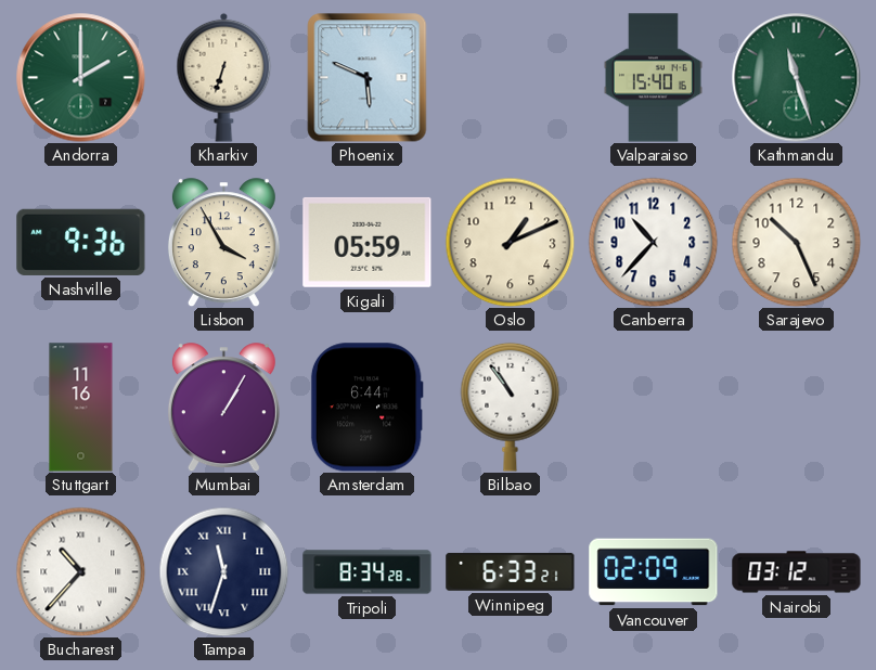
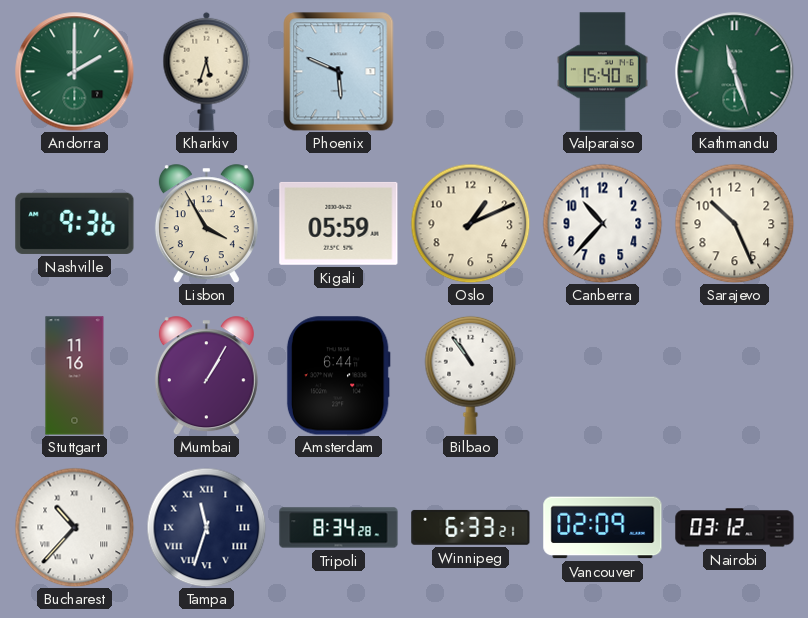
Kharkiv: 6:33 -> 5:33
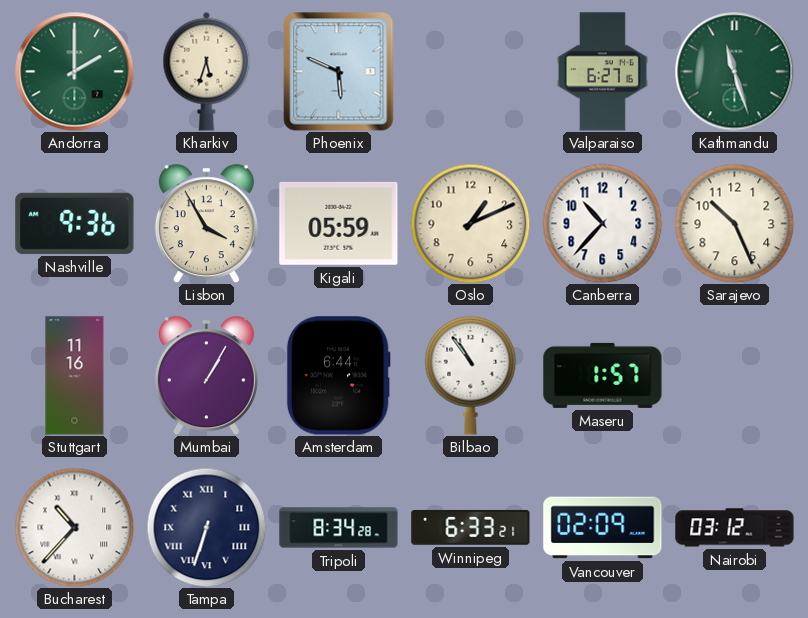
Valparaiso: 15:40 -> 6:27
Maseru: none -> 1:57
Tampa: 11:33 -> 6:33
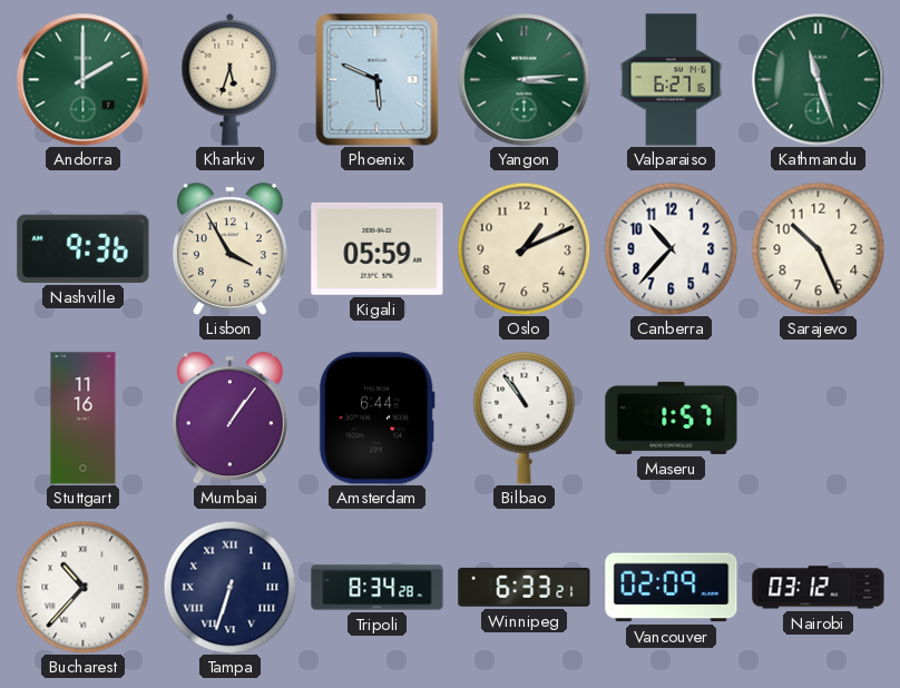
Yangon: none -> 3:14
Mumbai: 1:05 -> 1:06
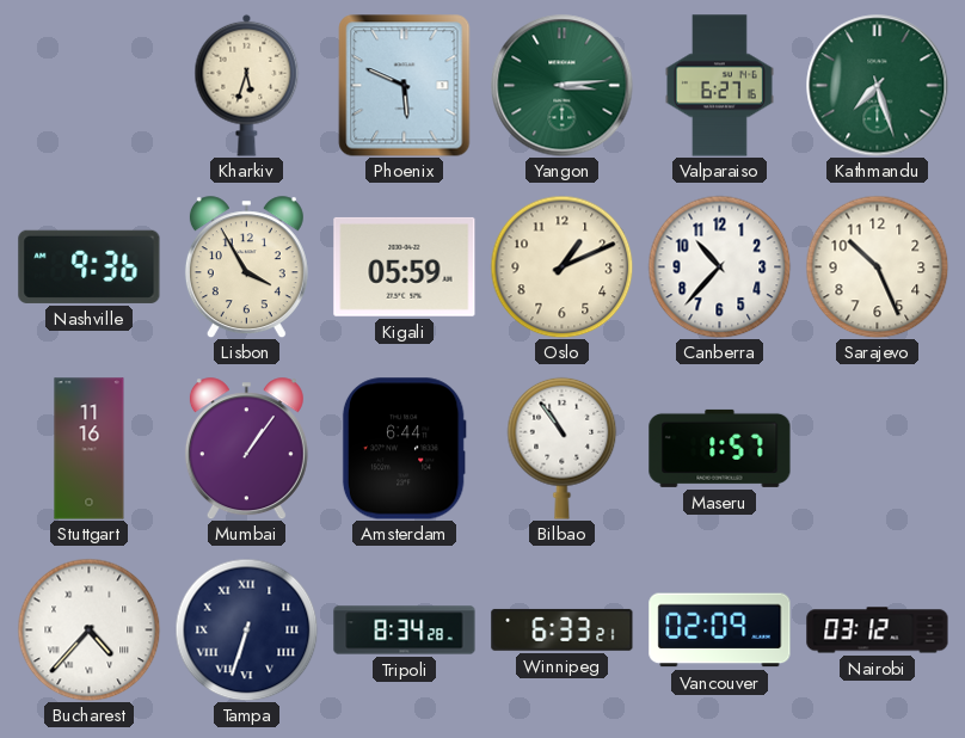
Andorra: 2:00 -> none
Kathmandu: 11:27 -> 7:27
Bucharest: 10:37 -> 4:37
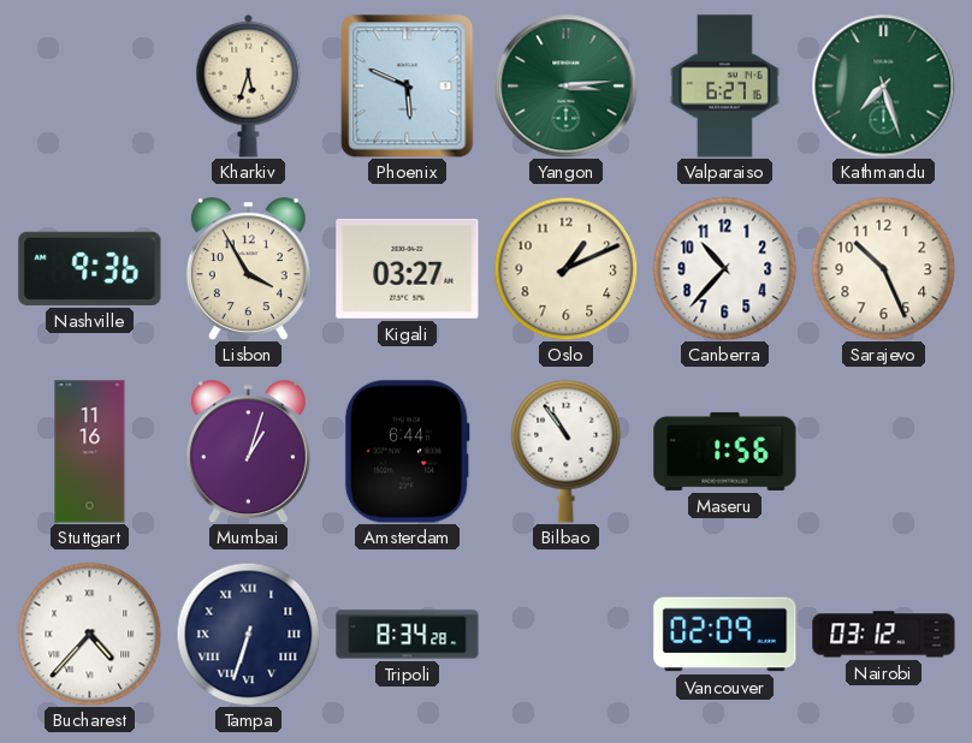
Kigali: 05:59 -> 03:27
Mumbai: 1:06 -> 1:03
Maseru: 1:57 -> 1:56
Winnipeg: 6:33 -> none
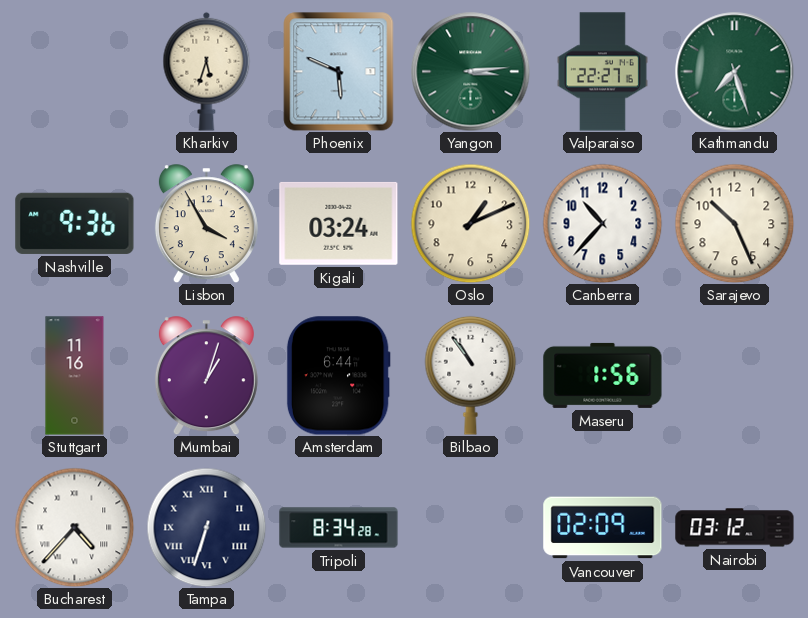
Valparaiso: 6:27 -> 22:27
Kigali: 03:27 -> 03:24
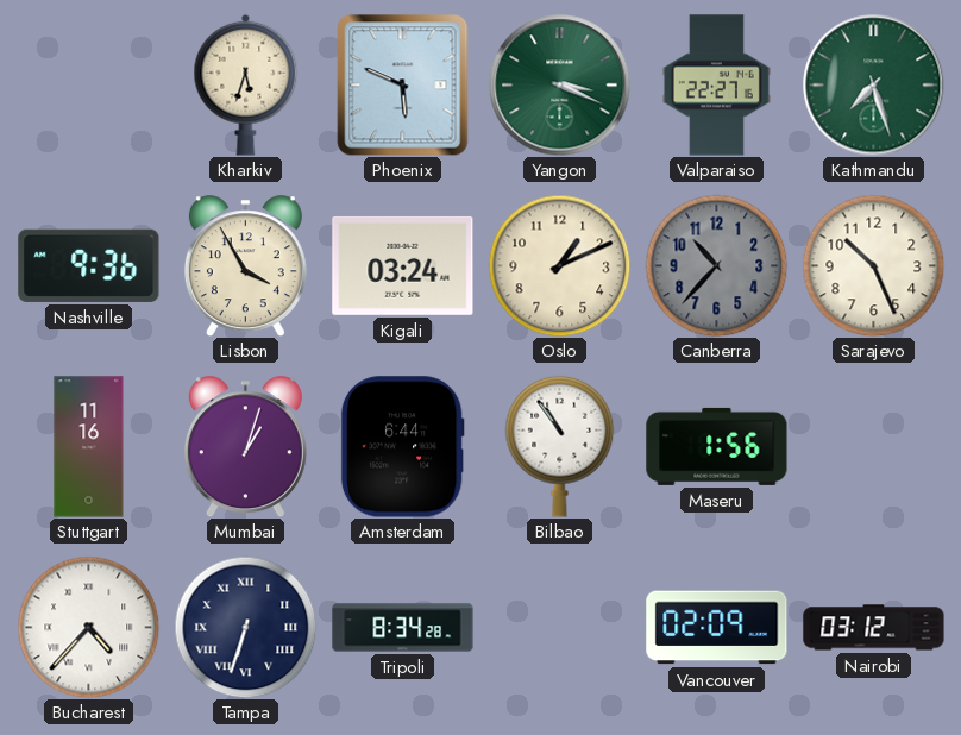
Yangon: 3:14 -> 3:19
Canberra dial: white -> grey
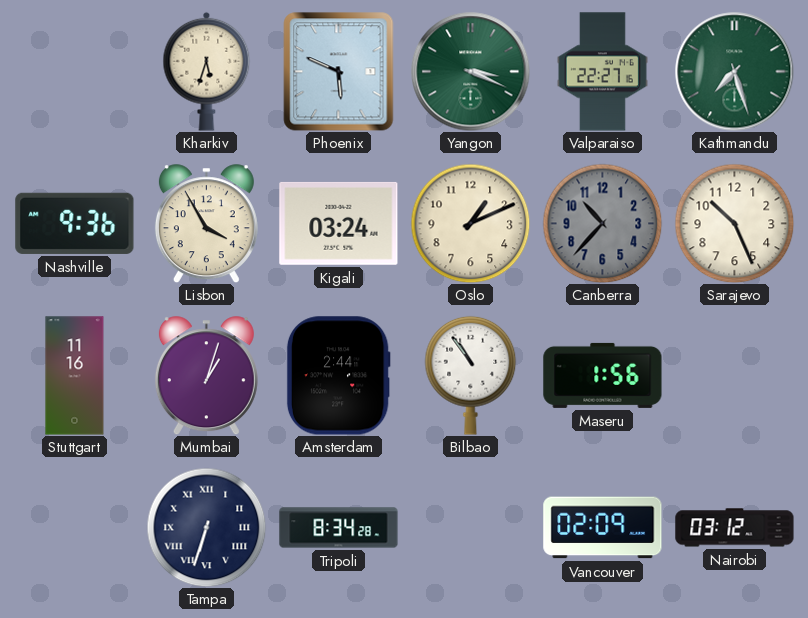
Amsterdam: 6:44 -> 2:44
Bucharest: 4:37 -> none
